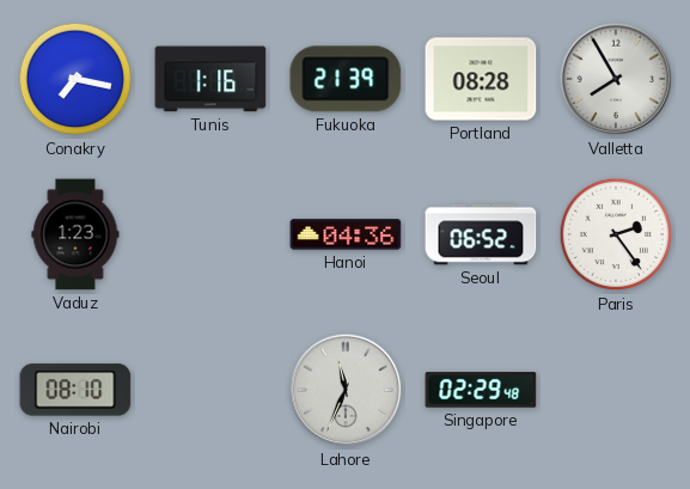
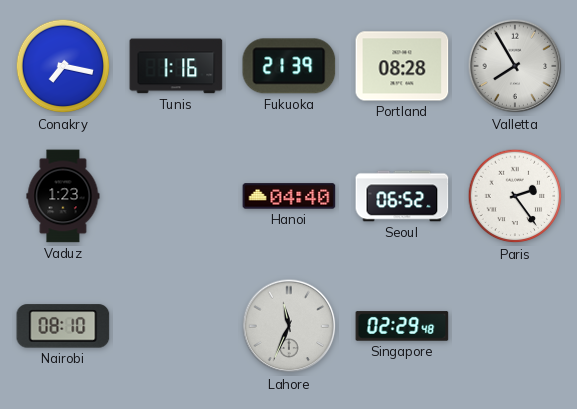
Hanoi: 04:36 -> 04:40
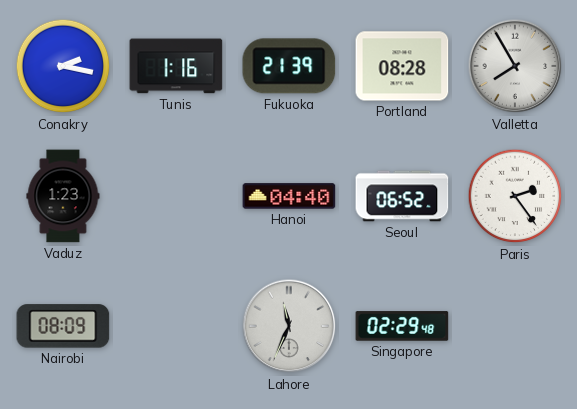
Conakry: 7:17 -> 2:17
Nairobi: 08:10 -> 08:09
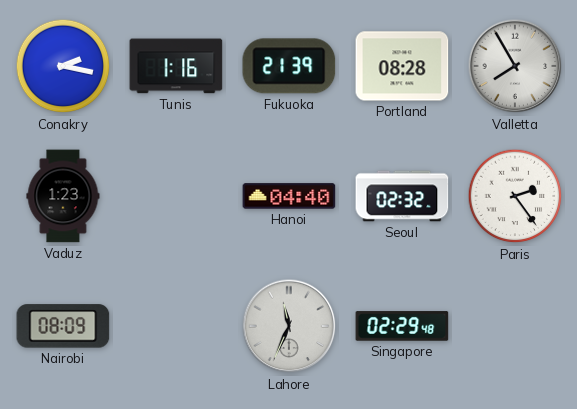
Seoul: 06:52 -> 02:32
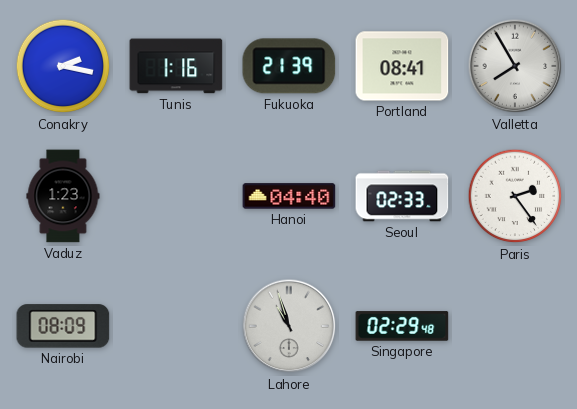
Portland: 08:28 -> 08:41
Seoul: 02:32 -> 02:33
Lahore: 11:34 -> 10:57
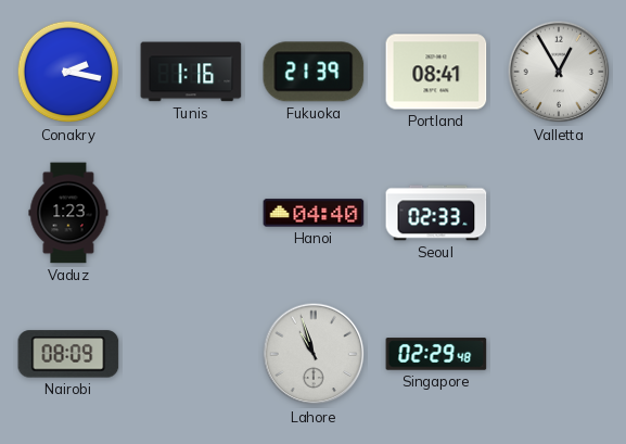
Valletta: 7:55 -> 12:55
Paris: 2:24 -> none
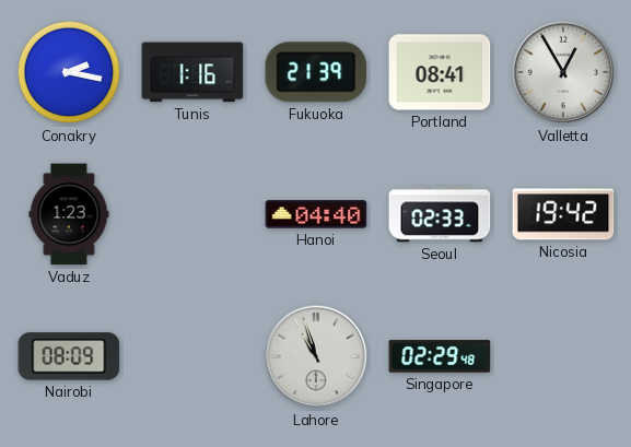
Nicosia: none -> 19:42
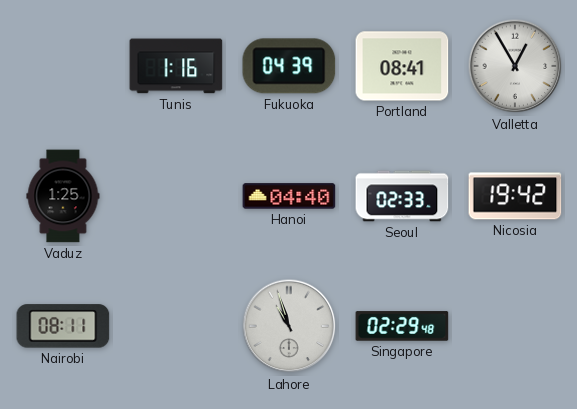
Conakry: 2:17 -> none
Fukuoka: 21:39 -> 04:39
Vaduz: 1:23 -> 1:25
Nairobi: 08:09 -> 08:11
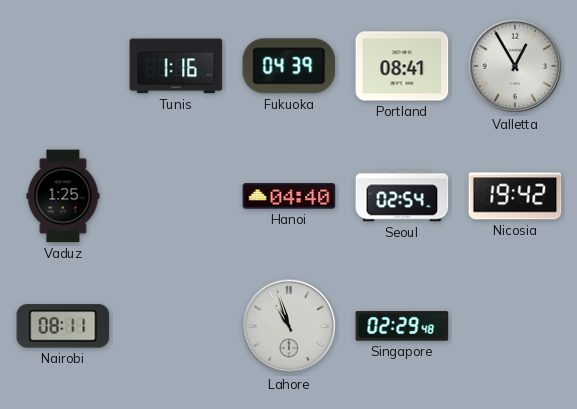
Seoul: 02:33 -> 02:54
